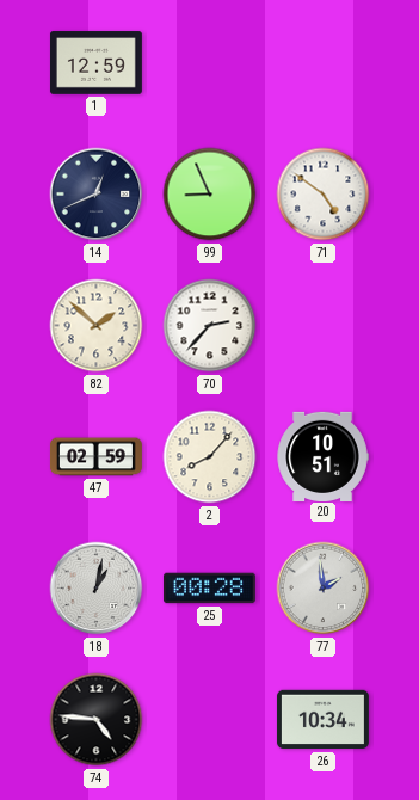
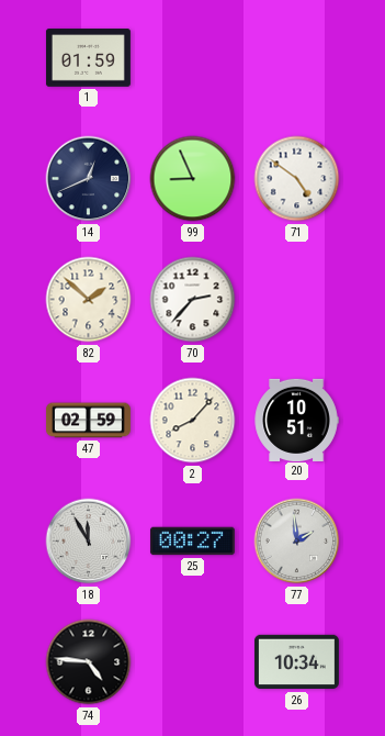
1: 12:59 -> 01:59
18: 1:02 -> 11:55
25: 00:28 -> 00:27
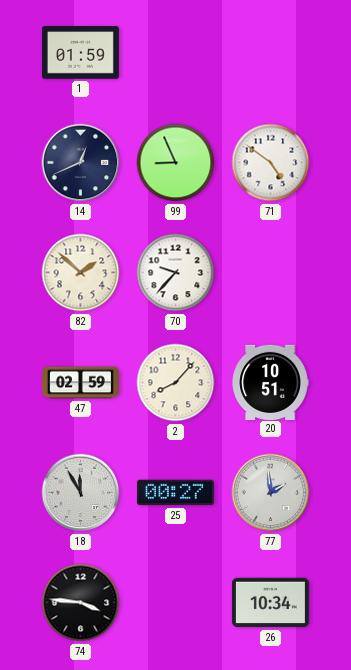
70: 2:37 -> 9:37
74: 4:46 -> 3:46
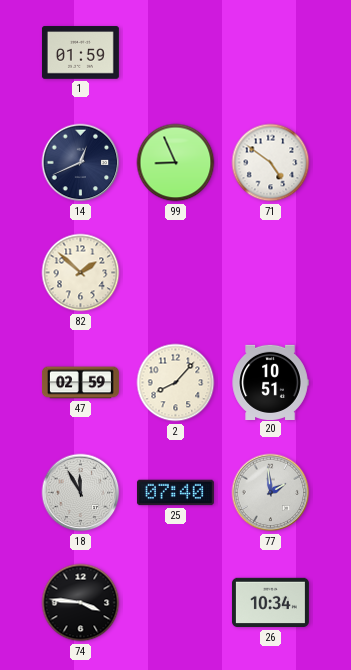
70: 9:37 -> none
25: 00:27 -> 07:40
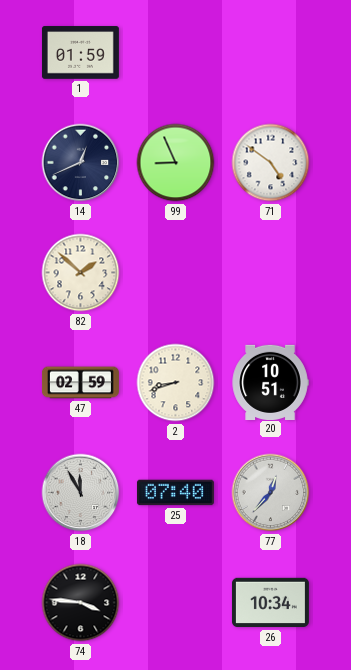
2: 8:07 -> 8:42
77: 1:59 -> 12:37
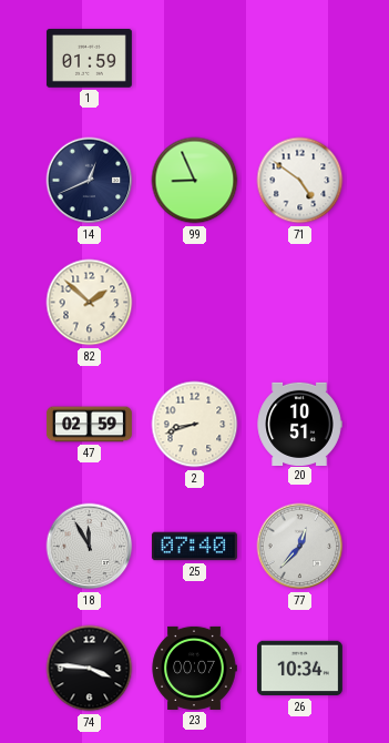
23: none -> 00:07
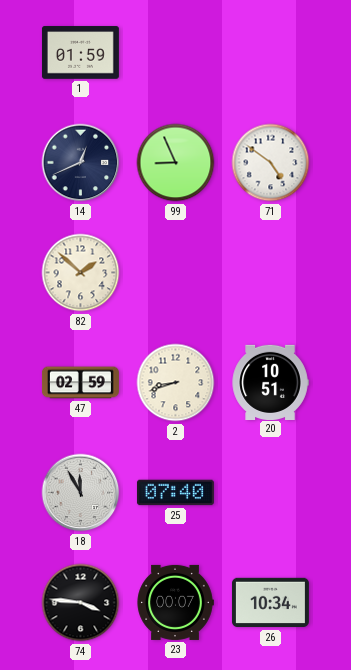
77: 12:37 -> none
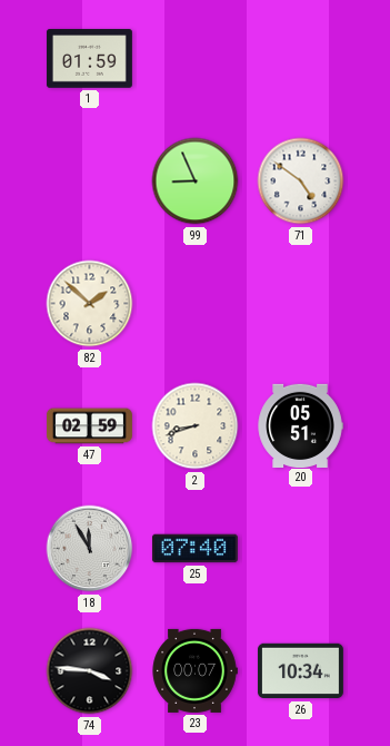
14: 12:41 -> none
20: 10:51 -> 05:51
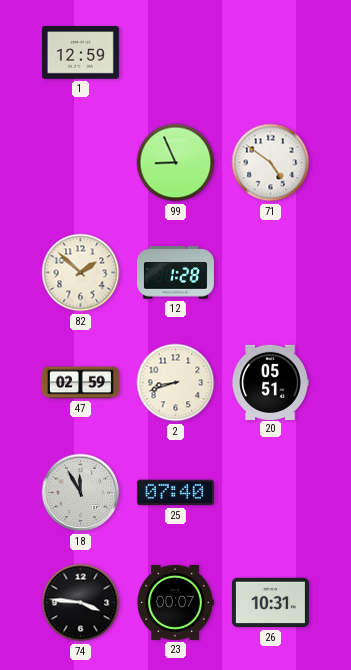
1: 01:59 -> 12:59
12: none -> 1:28
26: 10:34 -> 10:31
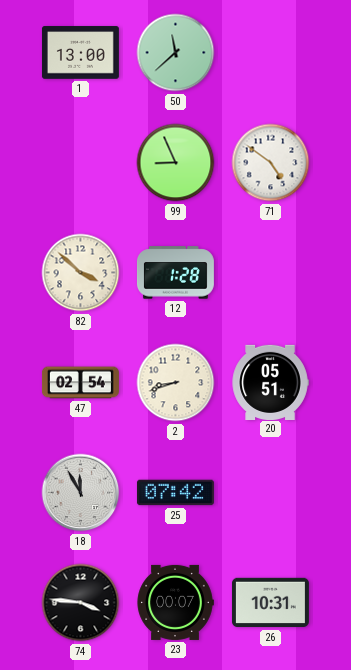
1: 12:59 -> 13:00
50: none -> 11:38
82: 1:52 -> 3:52
47: 02:59 -> 02:54
25: 07:40 -> 07:42
